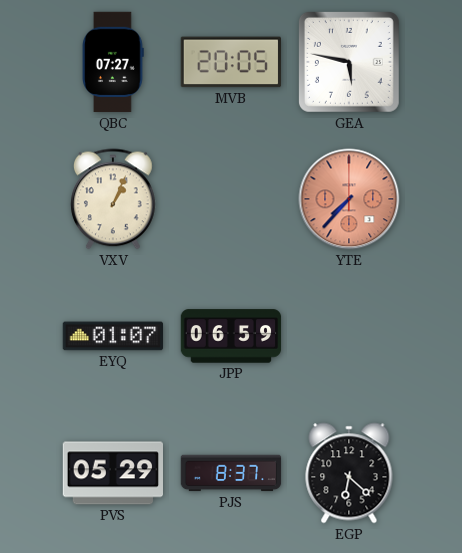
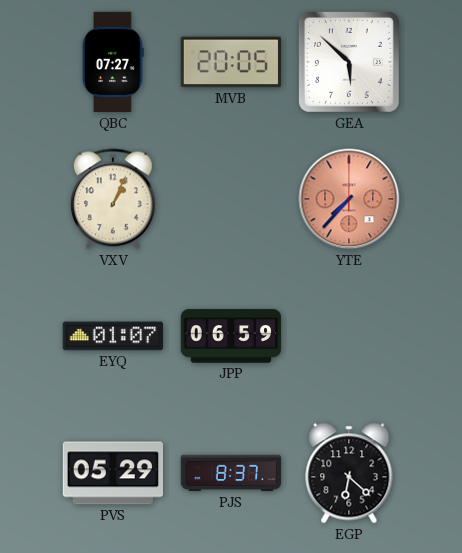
GEA: 5:47 -> 5:52
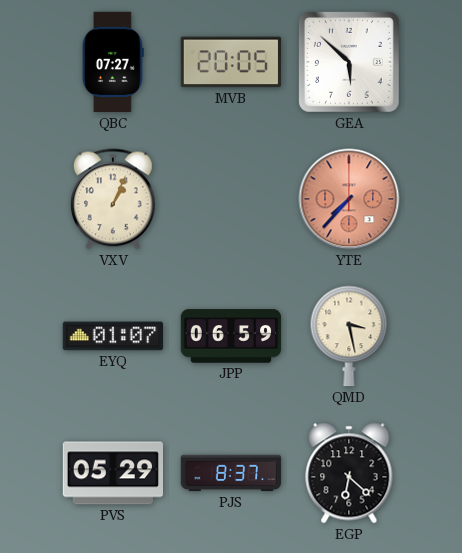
QMD: none -> 3:28
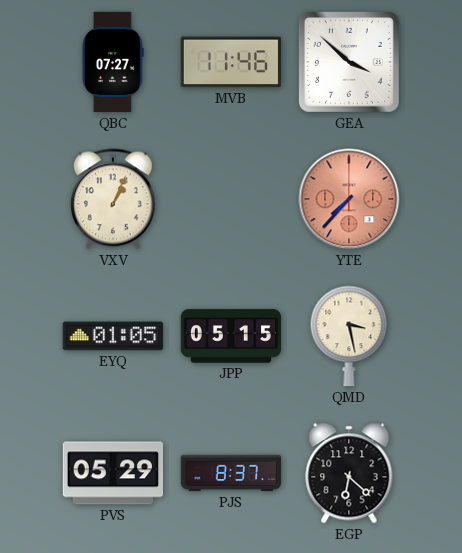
MVB: 20:05 -> 11:46
GEA: 5:52 -> 3:52
EYQ: 01:07 -> 01:05
JPP: 06:59 -> 05:15
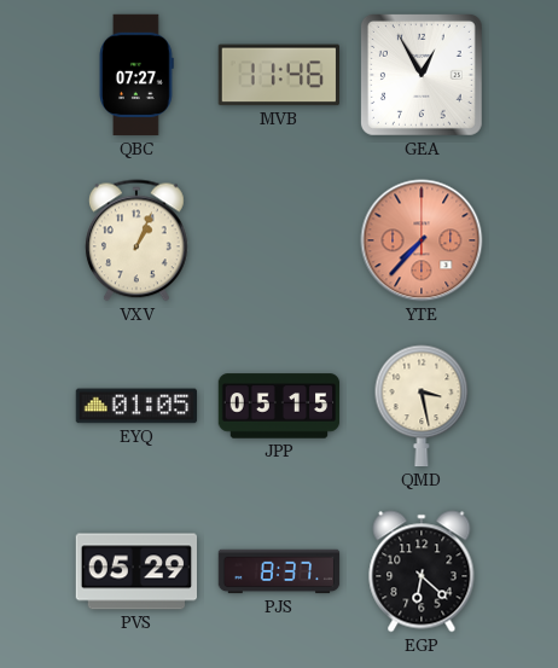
GEA: 3:52 -> 12:55
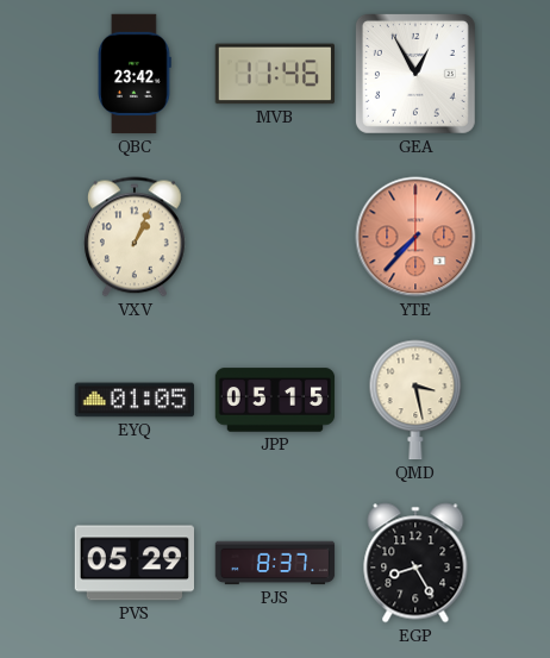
QBC: 07:27 -> 23:42
EGP: 6:22 -> 8:25
